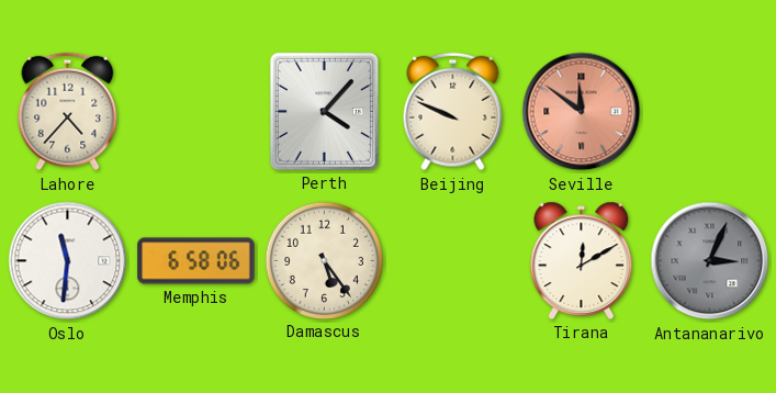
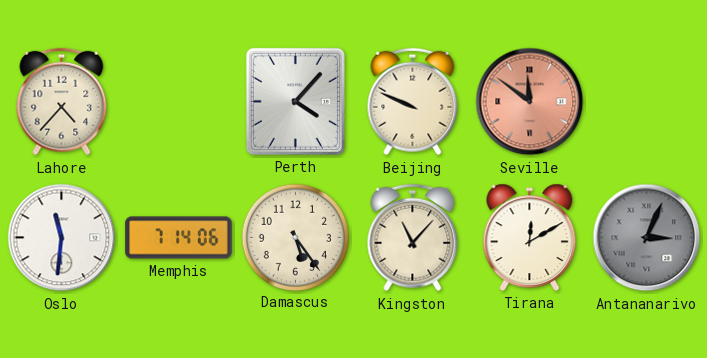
Memphis: 6:58 -> 7:14
Kingston: none -> 11:07
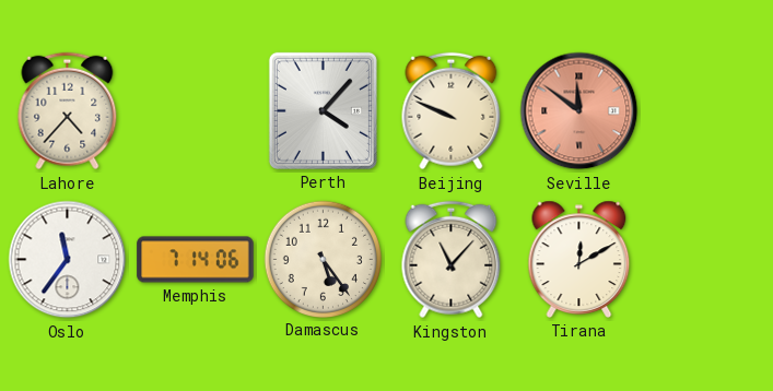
Oslo: 11:31 -> 11:36
Antananarivo: 3:04 -> none
